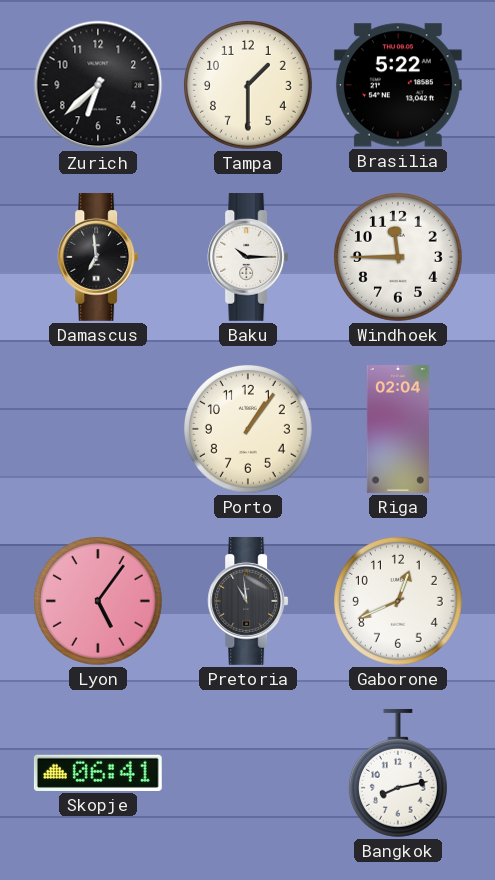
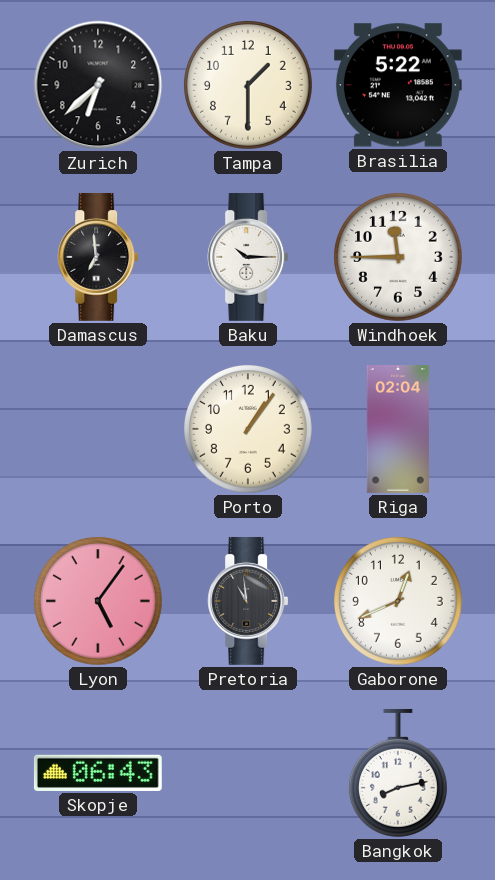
Skopje: 06:41 -> 06:43
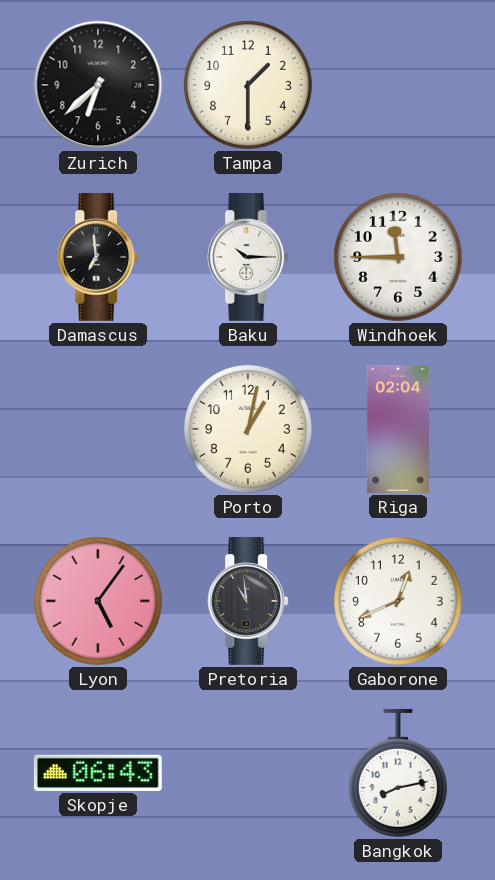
Brasilia: 5:22 -> none
Porto: 1:06 -> 1:02
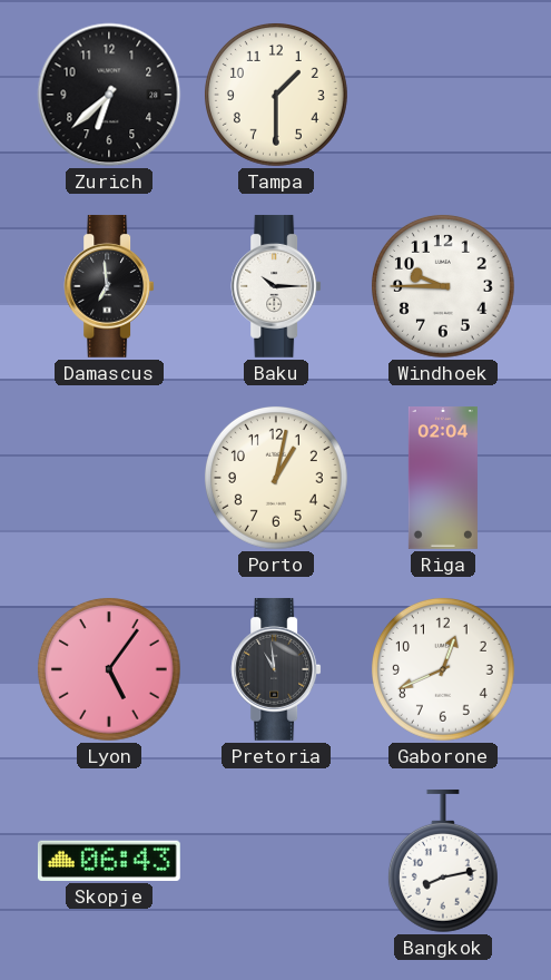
Windhoek: 11:45 -> 9:45
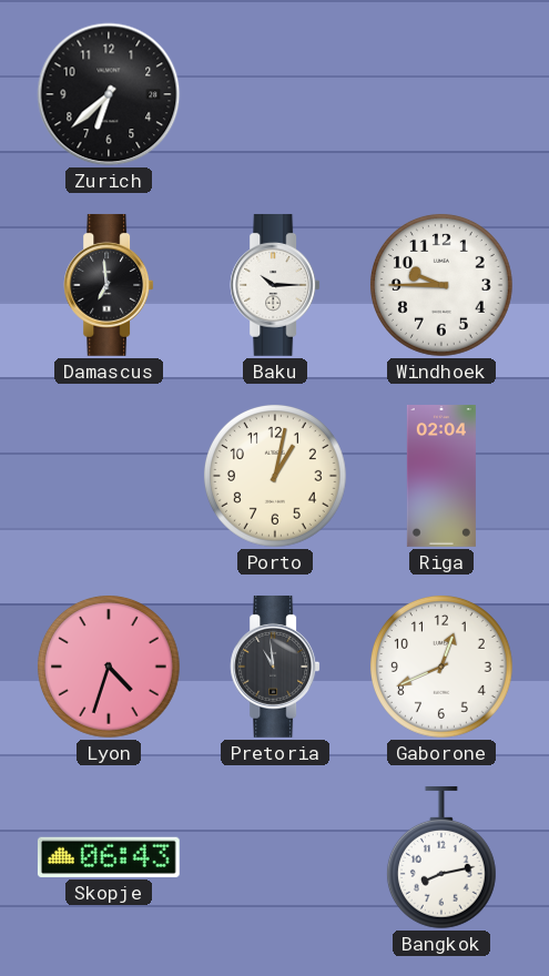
Tampa: 1:30 -> none
Lyon: 5:06 -> 4:33
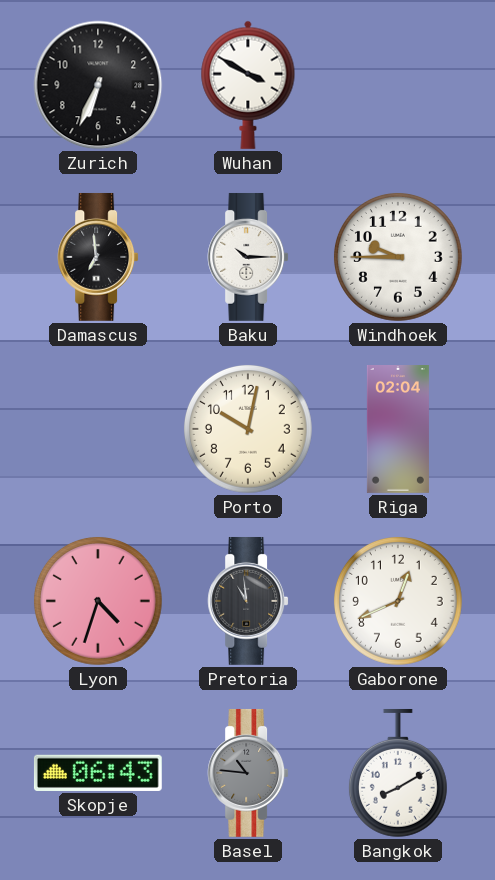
Zurich: 6:38 -> 6:34
Wuhan: none -> 3:50
Porto: 1:02 -> 10:02
Basel: none -> 10:46
Bangkok: 8:13 -> 8:10
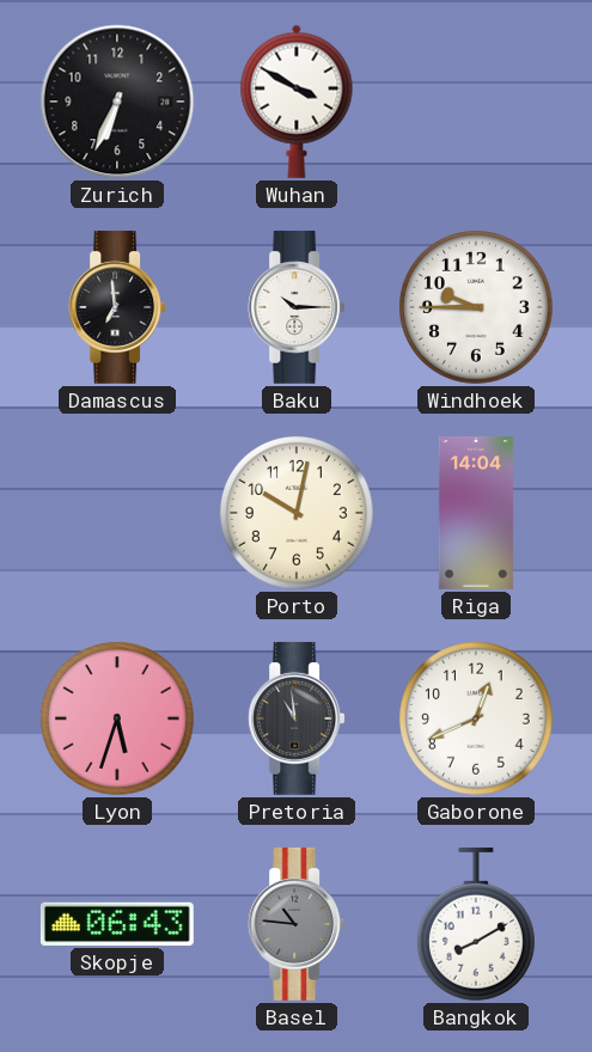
Riga: 02:04 -> 14:04
Lyon: 4:33 -> 5:33
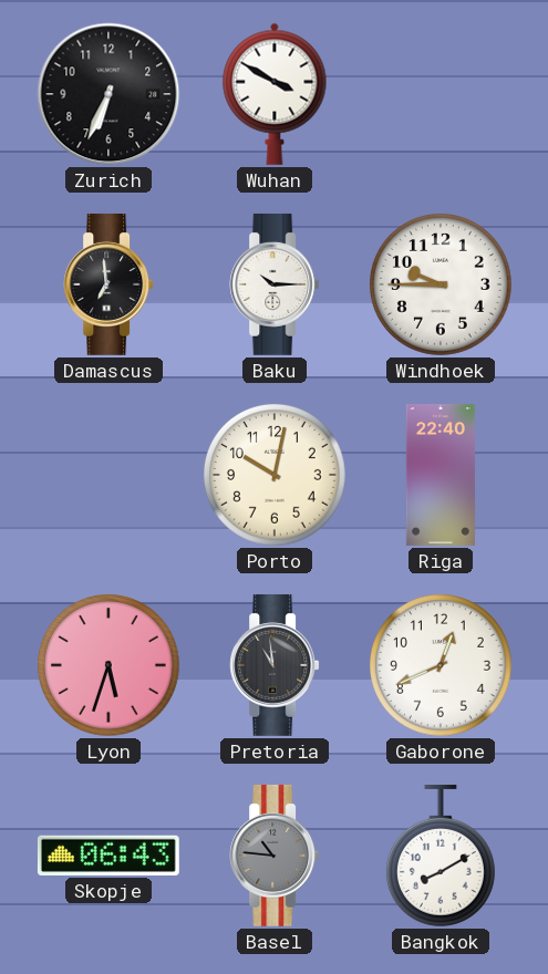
Riga: 14:04 -> 22:40
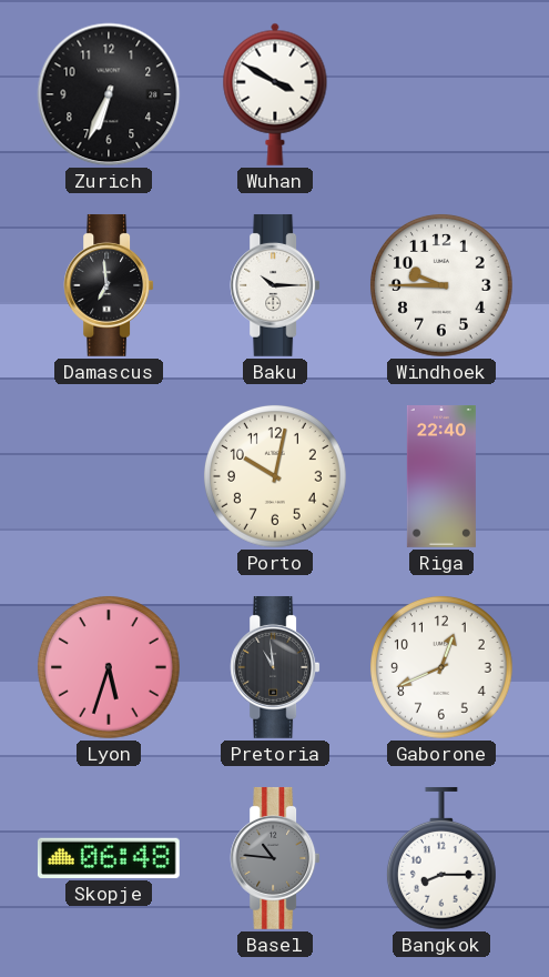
Skopje: 06:43 -> 06:48
Bangkok: 8:10 -> 8:15
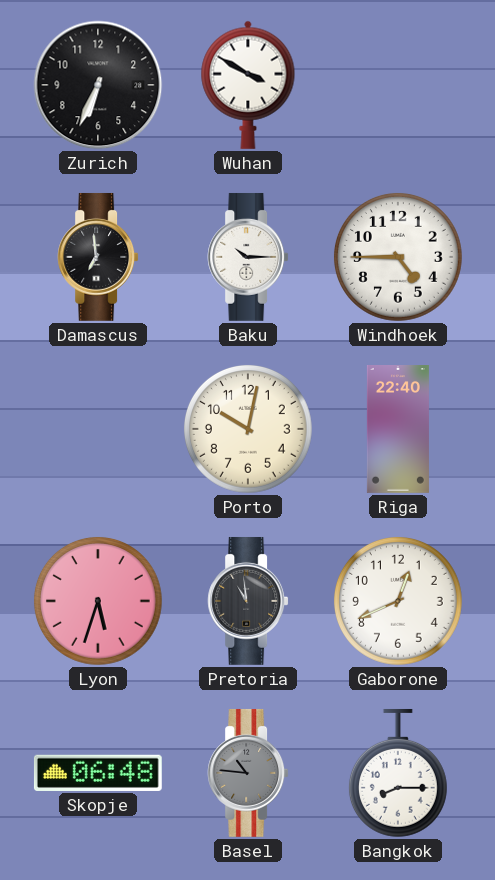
Windhoek: 9:45 -> 4:45
